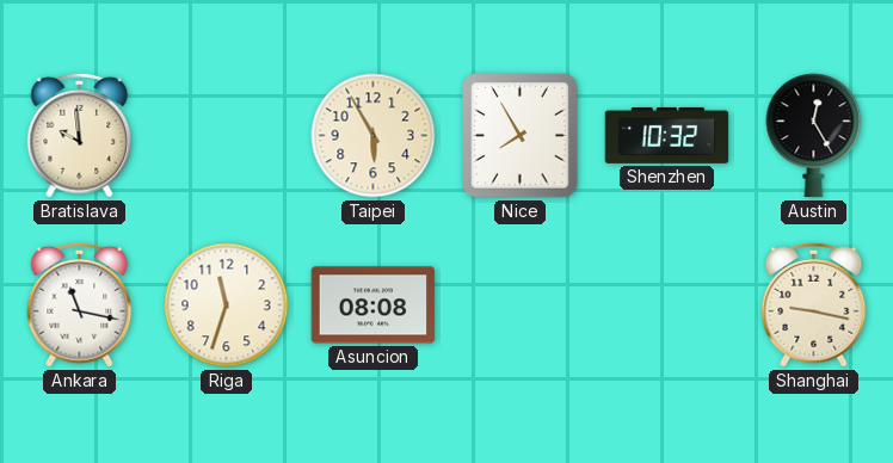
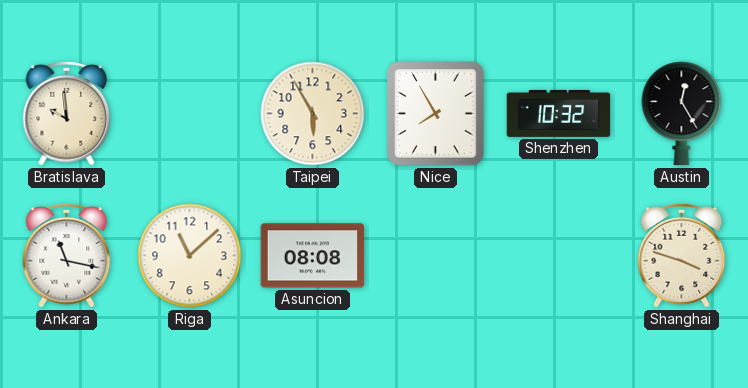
Riga: 11:33 -> 11:08
Shanghai: 9:17 -> 3:48
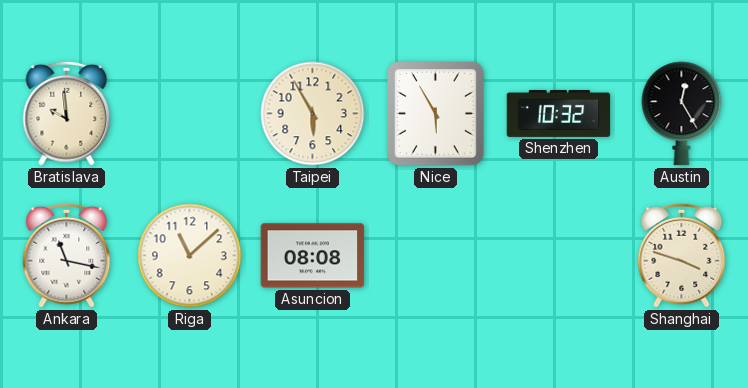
Nice: 7:55 -> 5:55
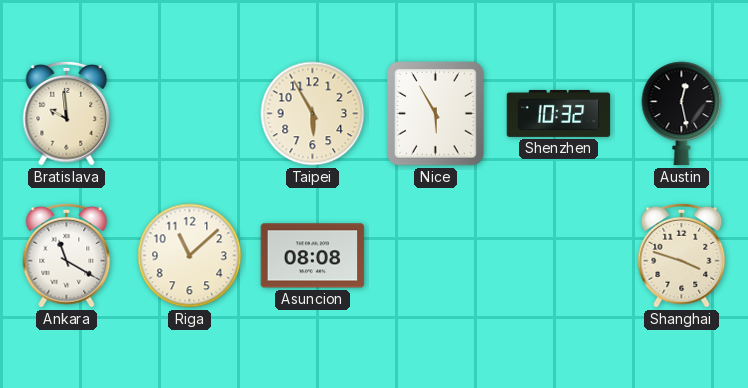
Austin: 12:25 -> 12:28
Ankara: 11:17 -> 11:20
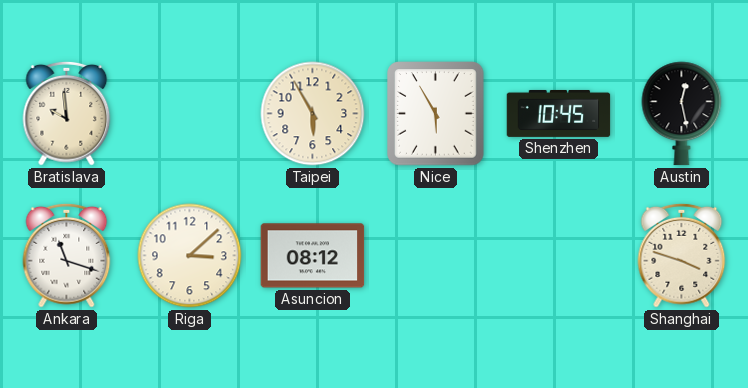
Shenzhen: 10:32 -> 10:45
Ankara: 11:20 -> 11:18
Riga: 11:08 -> 3:08
Asuncion: 08:08 -> 08:12
